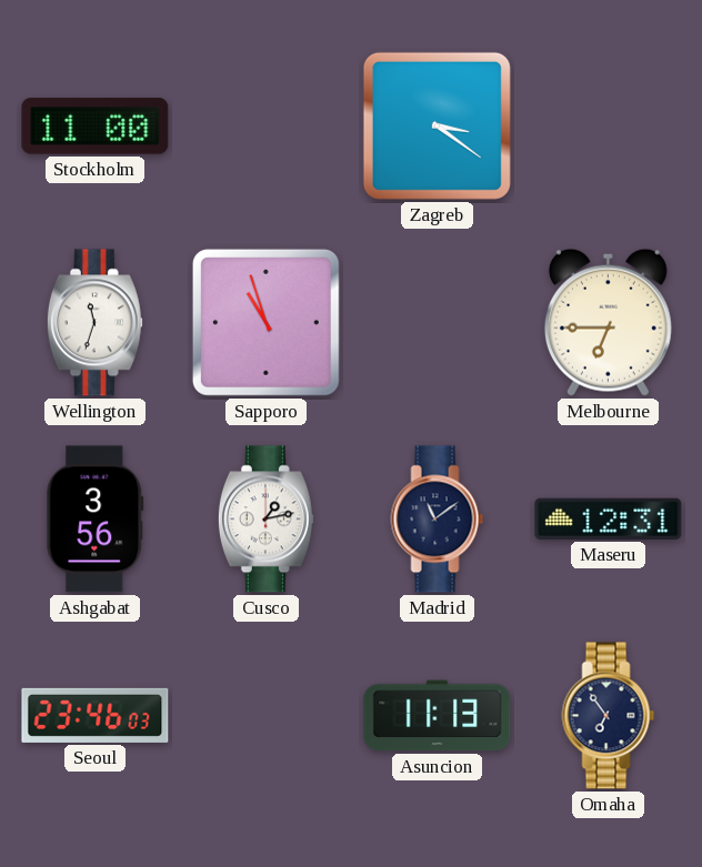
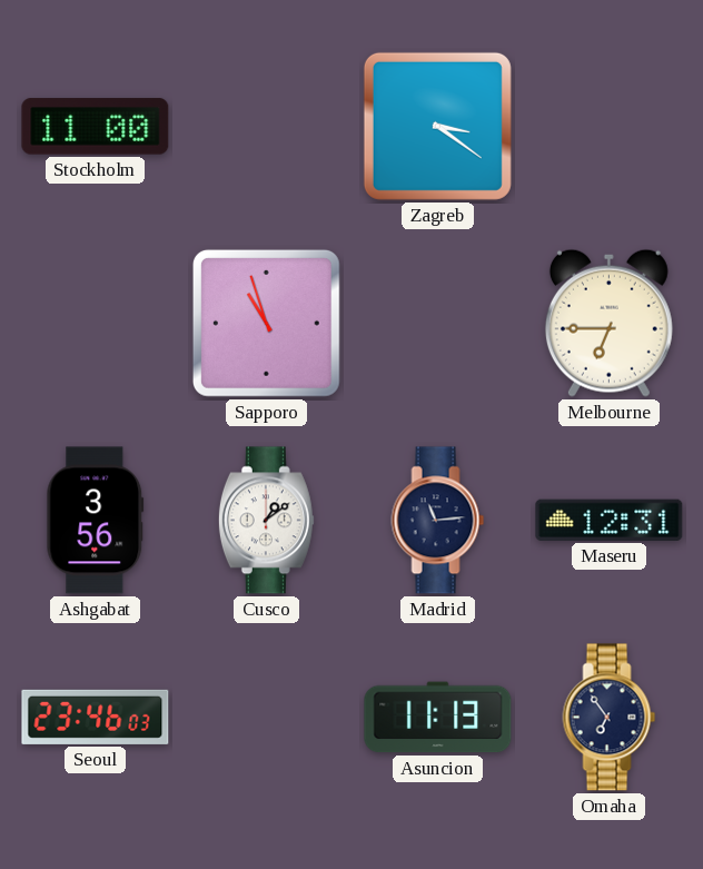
Wellington: 11:33 -> none
Cusco: 1:13 -> 1:09
Madrid: 11:09 -> 11:14
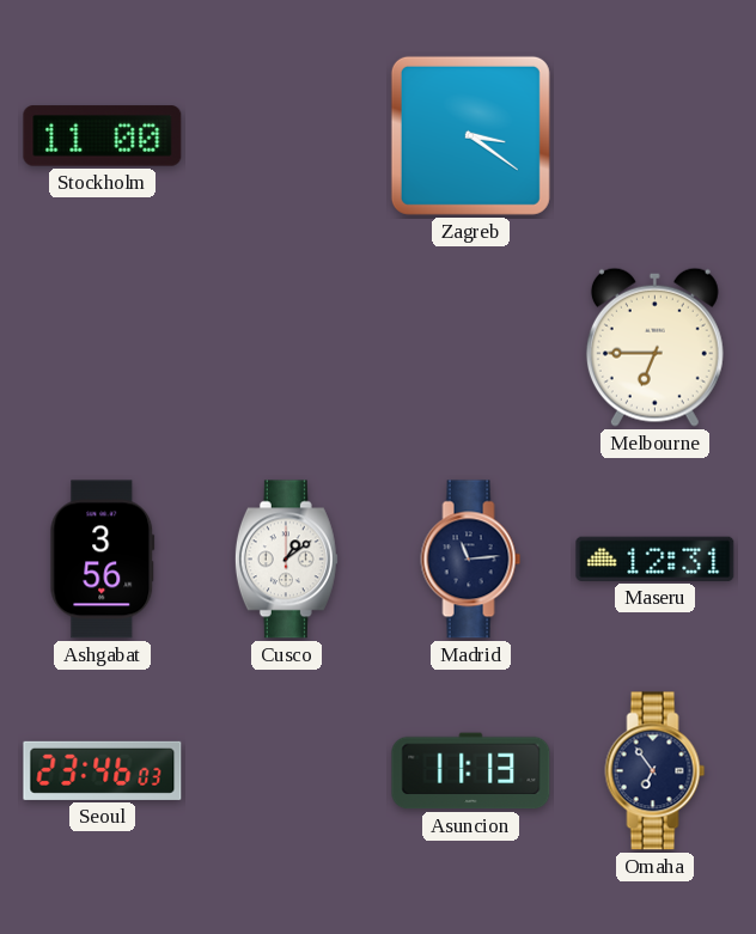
Sapporo: 10:57 -> none
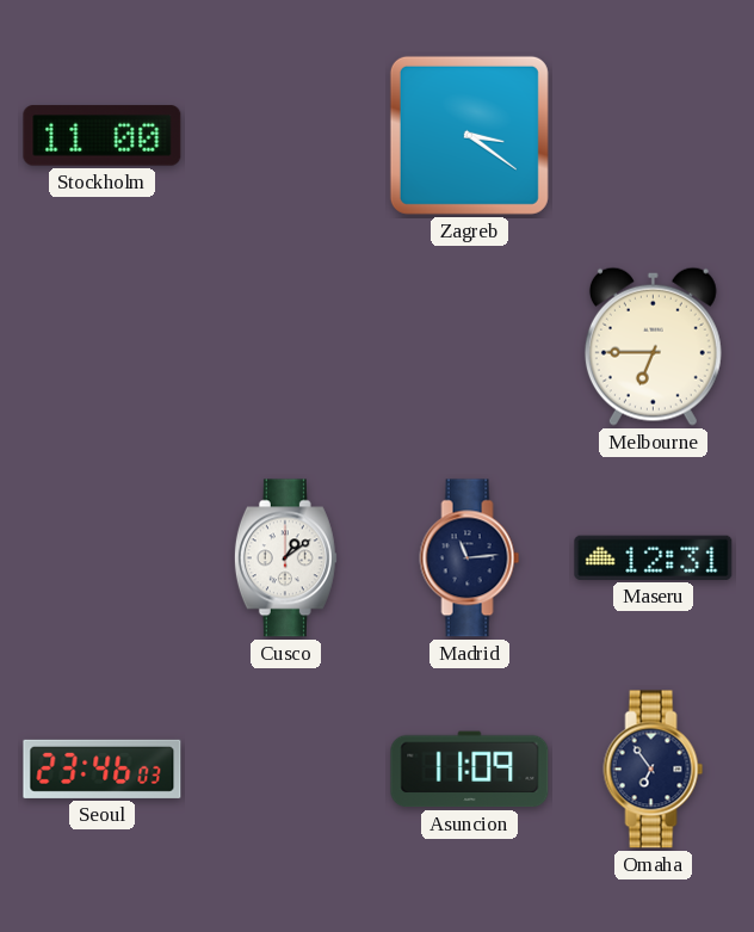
Ashgabat: 3:56 -> none
Asuncion: 11:13 -> 11:09
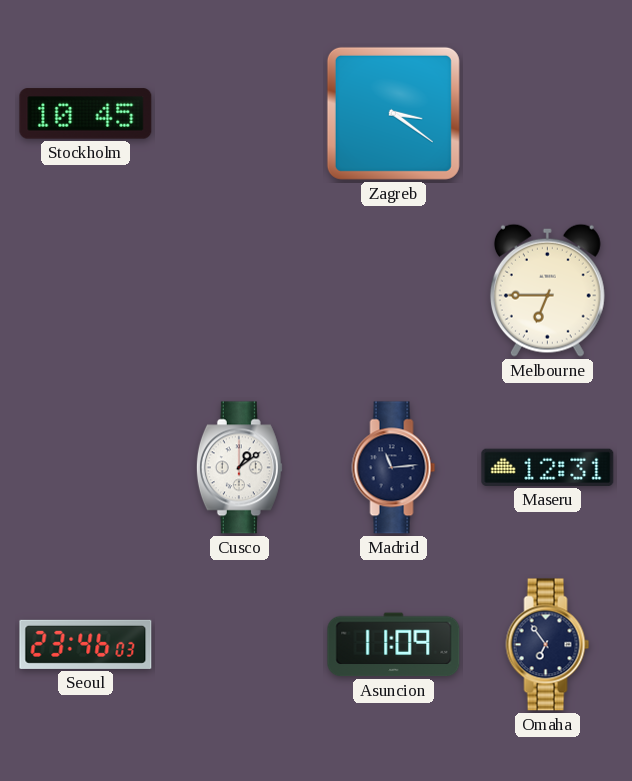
Stockholm: 11:00 -> 10:45
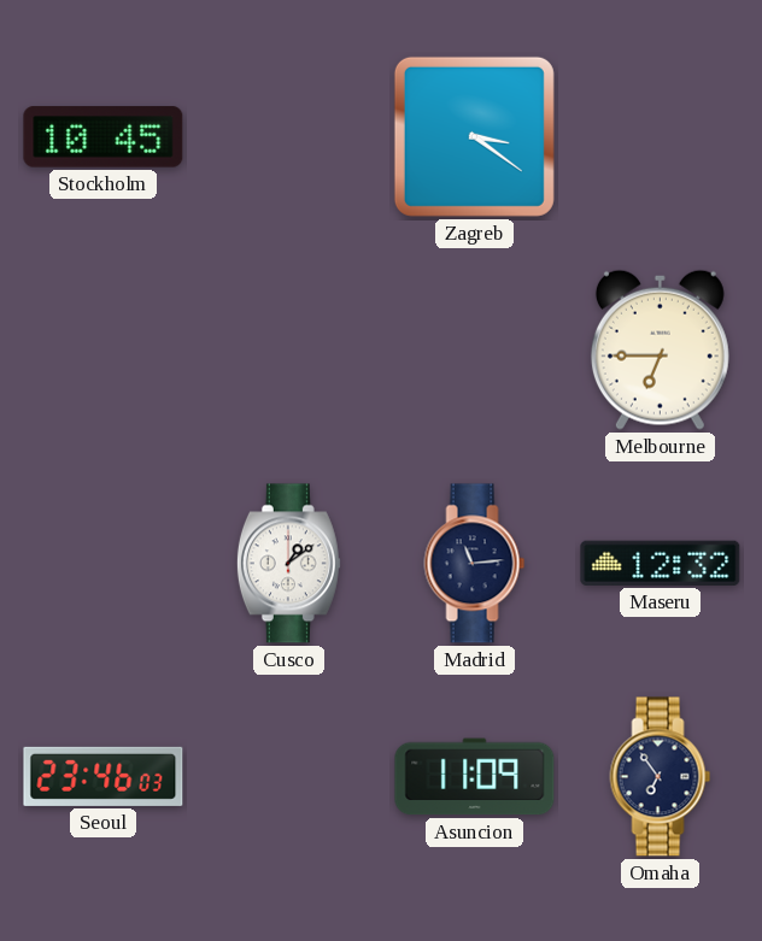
Maseru: 12:31 -> 12:32
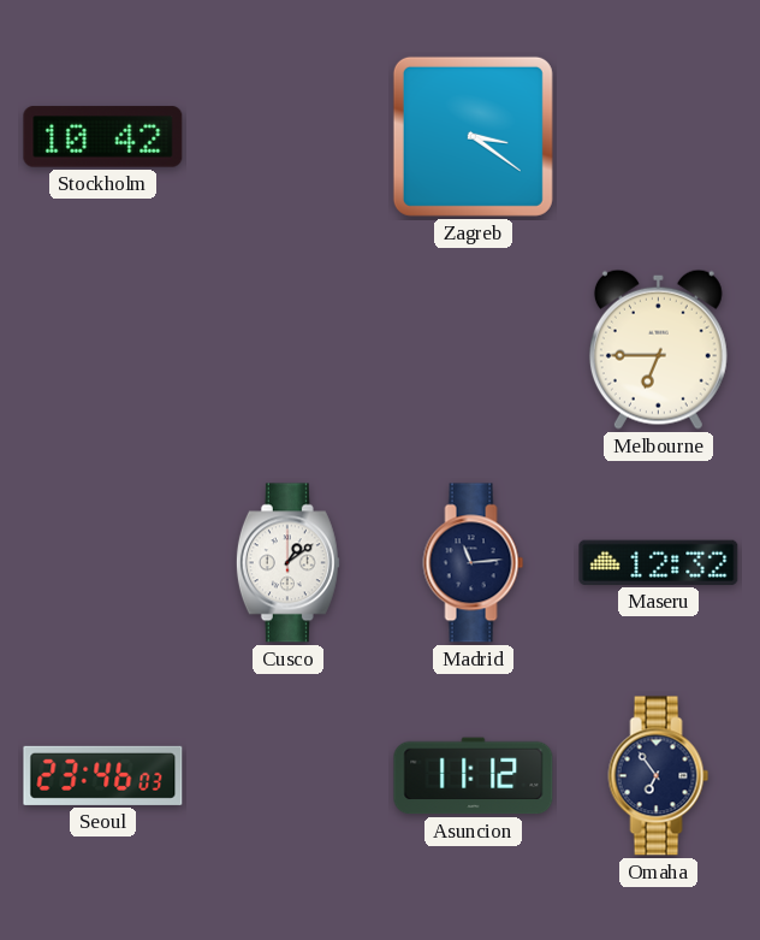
Stockholm: 10:45 -> 10:42
Asuncion: 11:09 -> 11:12
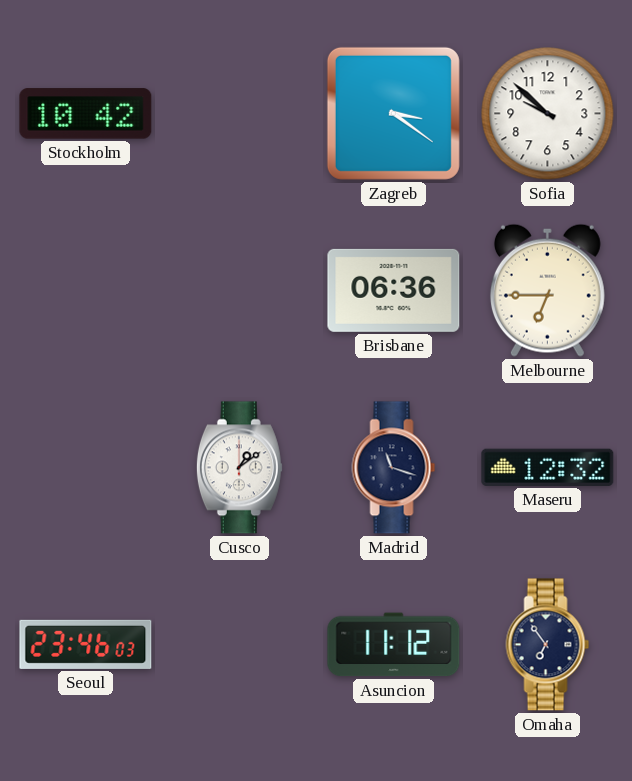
Sofia: none -> 9:52
Brisbane: none -> 06:36
Madrid: 11:14 -> 11:18
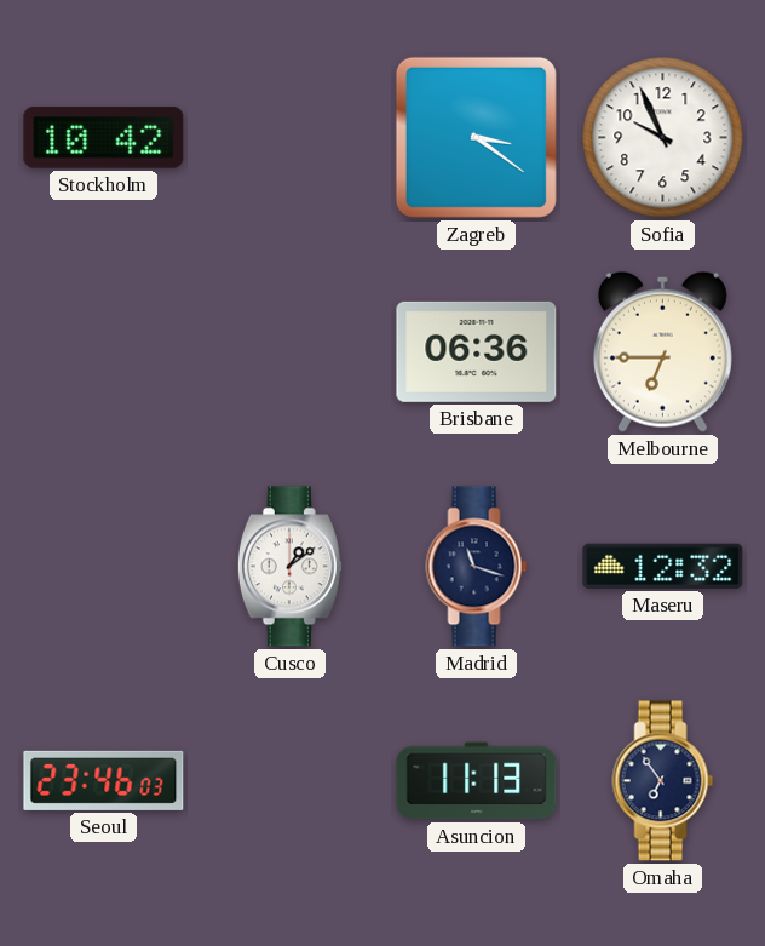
Sofia: 9:52 -> 9:56
Asuncion: 11:12 -> 11:13
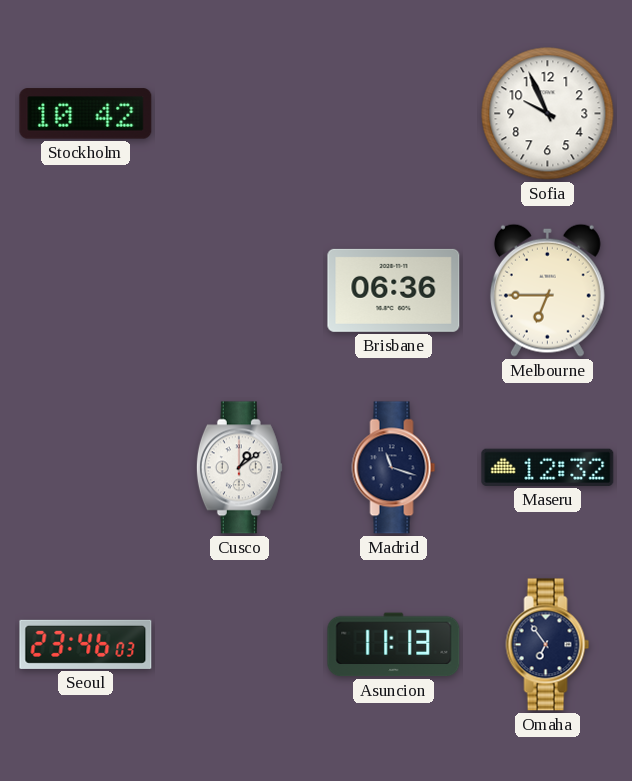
Zagreb: 3:21 -> none
